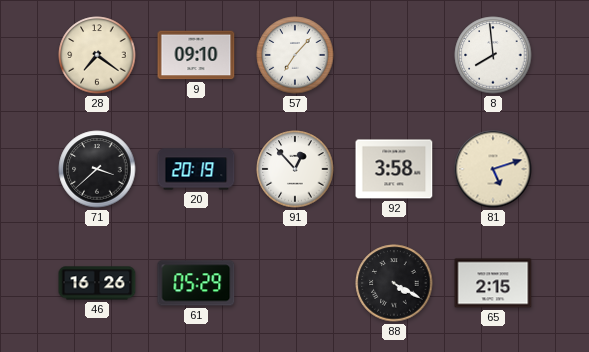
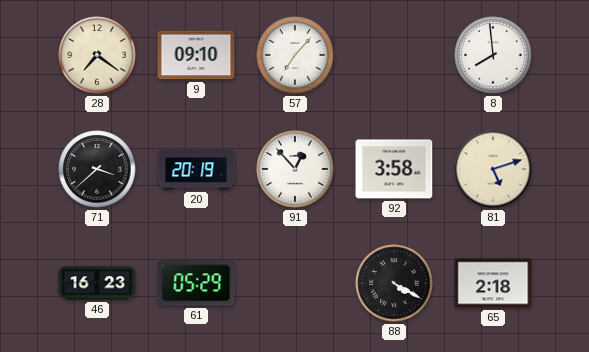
46: 16:26 -> 16:23
65: 2:15 -> 2:18
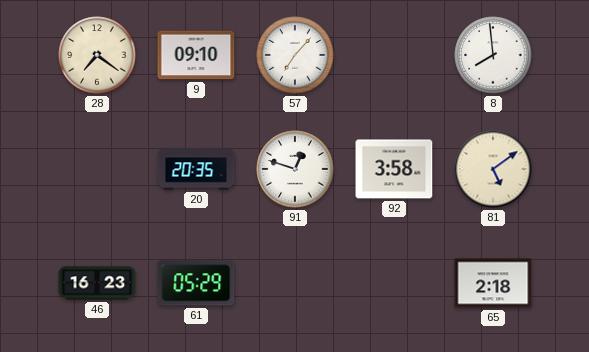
71: 3:38 -> none
20: 20:19 -> 20:35
91: 12:53 -> 12:48
81: 5:12 -> 5:09
88: 4:20 -> none
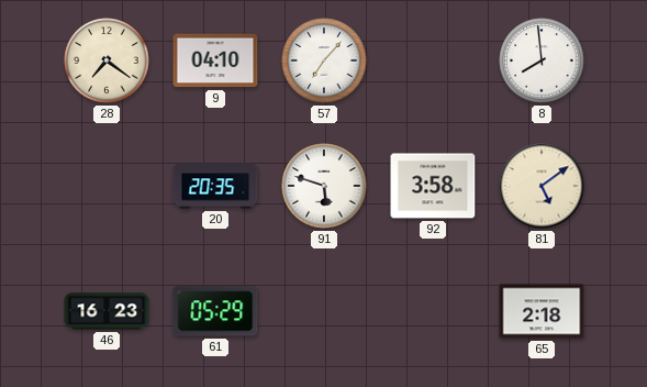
9: 09:10 -> 04:10
91: 12:48 -> 5:48
